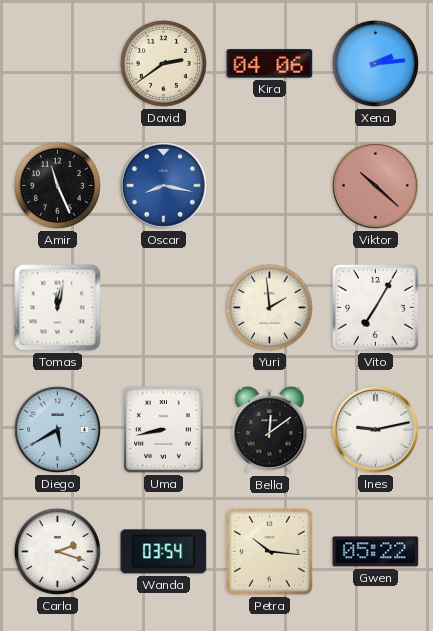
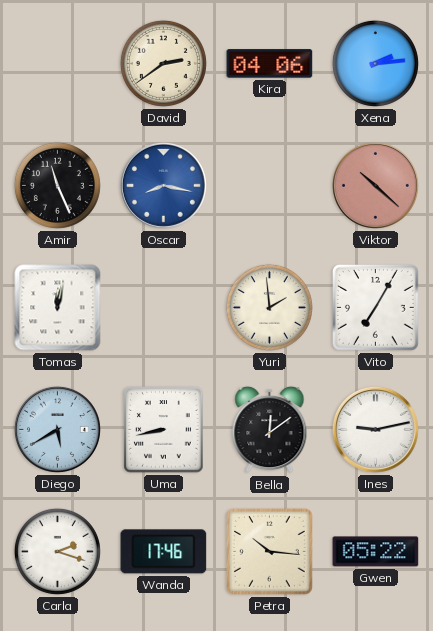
Wanda: 03:54 -> 17:46
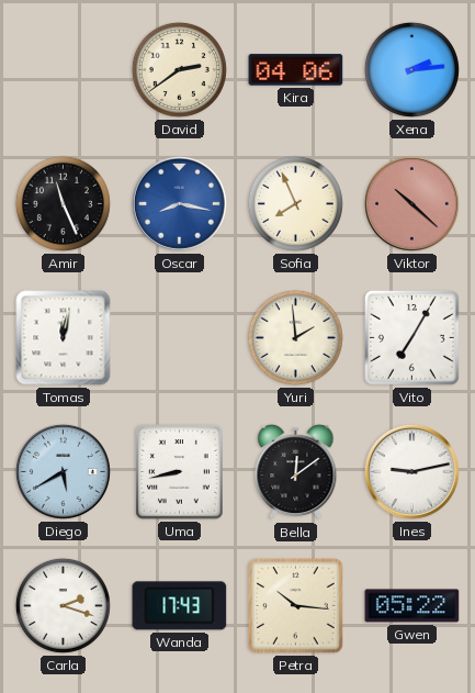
Sofia: none -> 7:56
Wanda: 17:46 -> 17:43
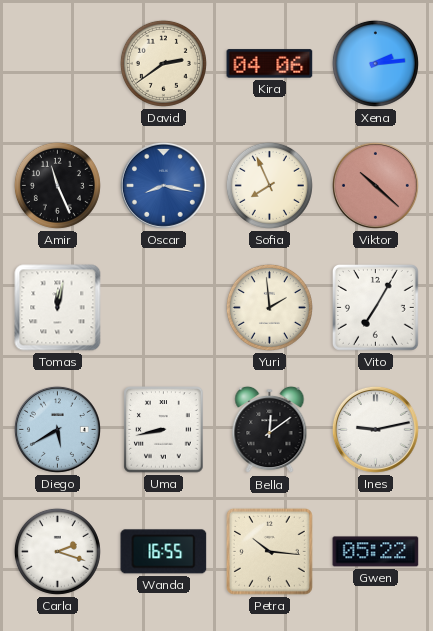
Wanda: 17:43 -> 16:55
